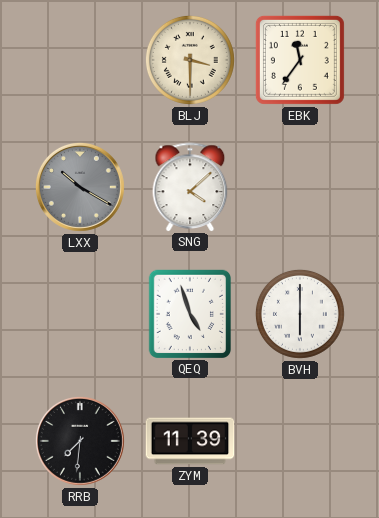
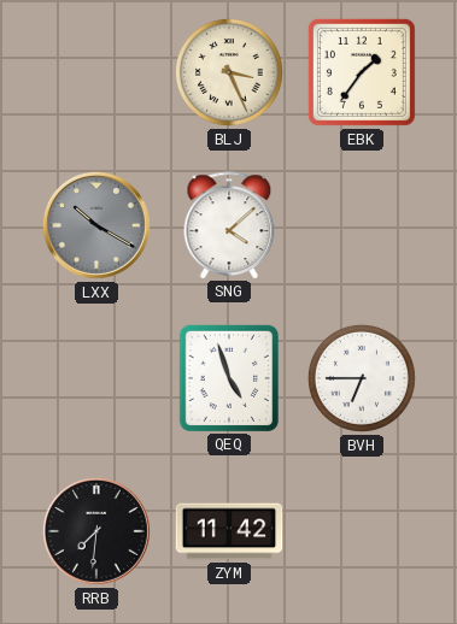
BLJ: 3:30 -> 3:26
EBK: 11:36 -> 1:36
BVH: 6:00 -> 6:45
ZYM: 11:39 -> 11:42
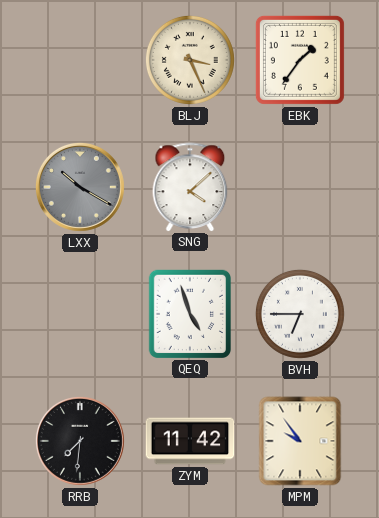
MPM: none -> 9:54
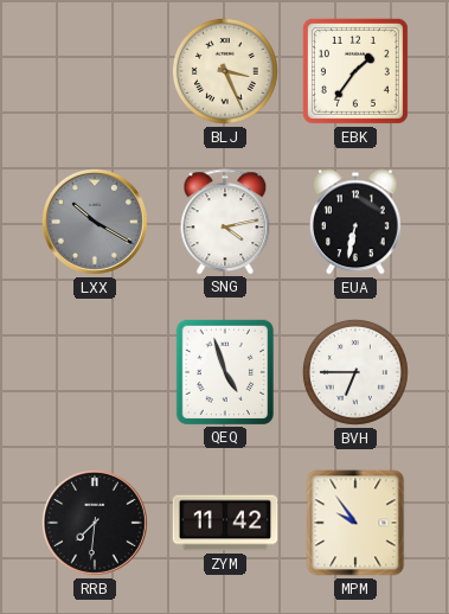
SNG: 4:08 -> 4:13
EUA: none -> 6:32
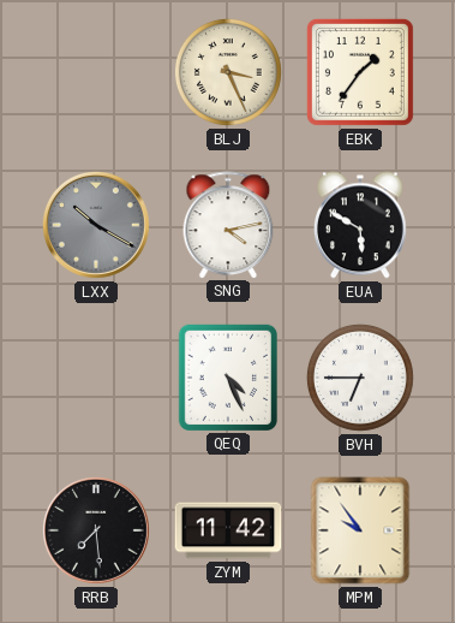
EUA: 6:32 -> 5:50
QEQ: 4:57 -> 4:26
RRB: 7:31 -> 7:29
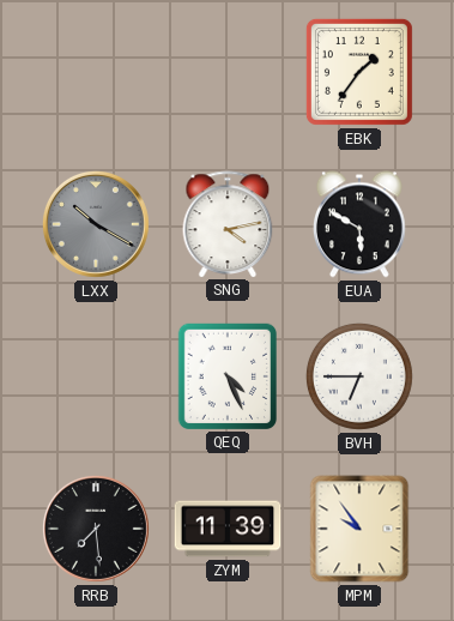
BLJ: 3:26 -> none
ZYM: 11:42 -> 11:39
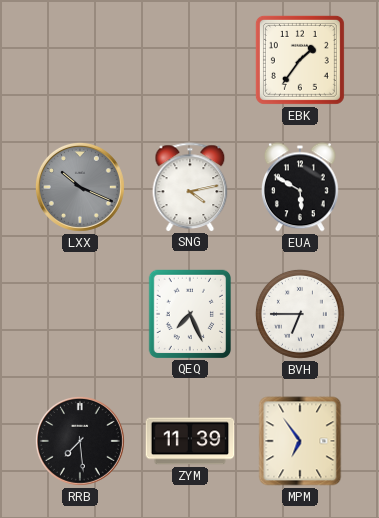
LXX: 10:20 -> 10:19
QEQ: 4:26 -> 7:26
MPM: 9:54 -> 6:54
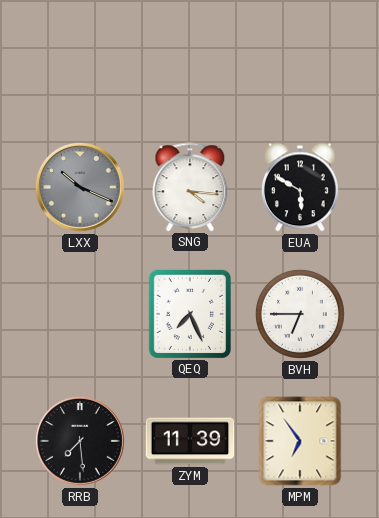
EBK: 1:36 -> none
SNG: 4:13 -> 4:16
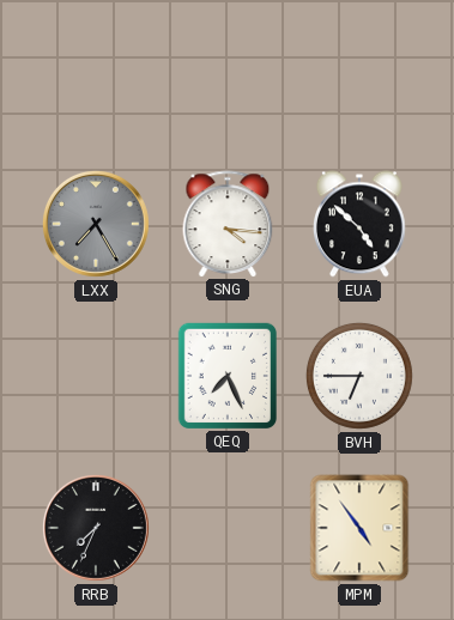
LXX: 10:19 -> 7:25
EUA: 5:50 -> 4:52
RRB: 7:29 -> 7:34
ZYM: 11:39 -> none
MPM: 6:54 -> 4:54
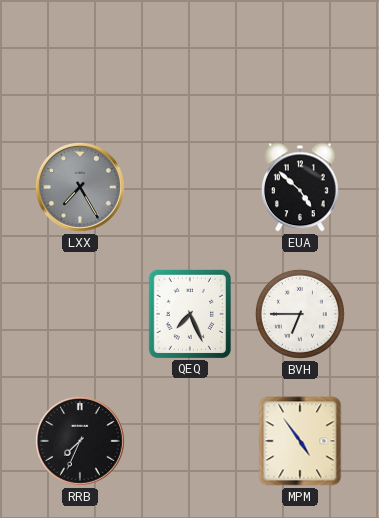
SNG: 4:16 -> none
